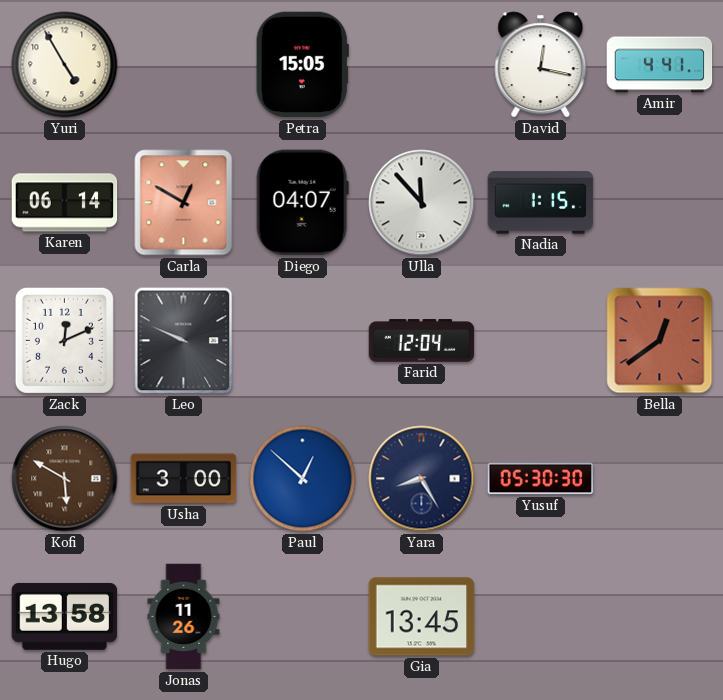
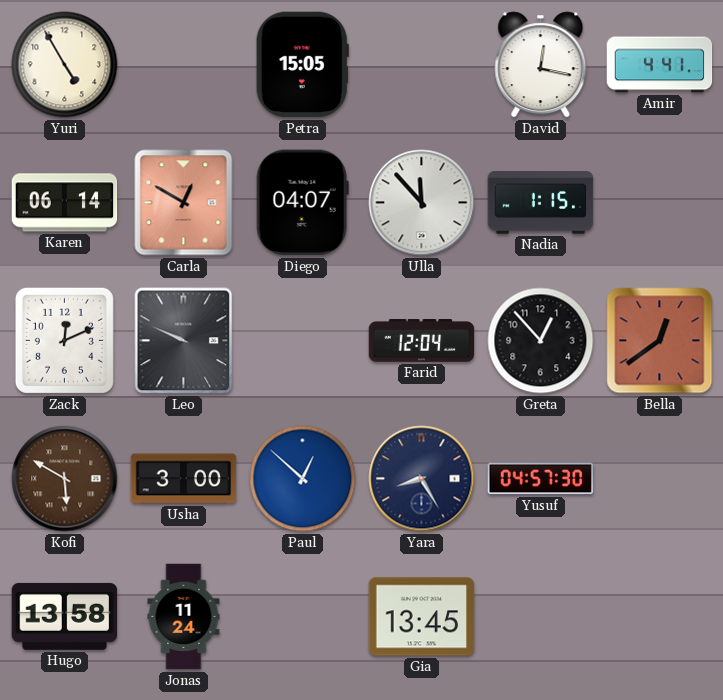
Greta: none -> 12:53
Yusuf: 05:30 -> 04:57
Jonas: 11:26 -> 11:24
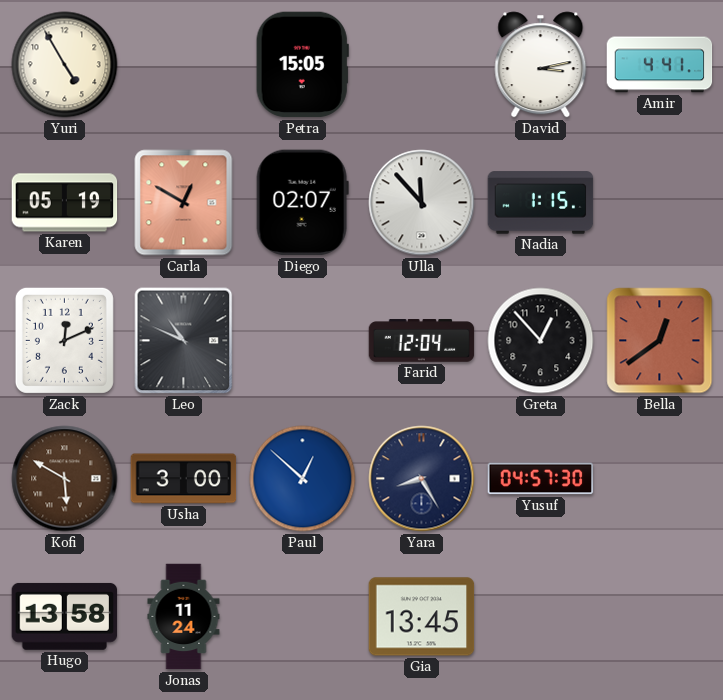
David: 12:17 -> 3:13
Karen: 06:14 -> 05:19
Diego: 04:07 -> 02:07
Leo: 9:49 -> 10:49
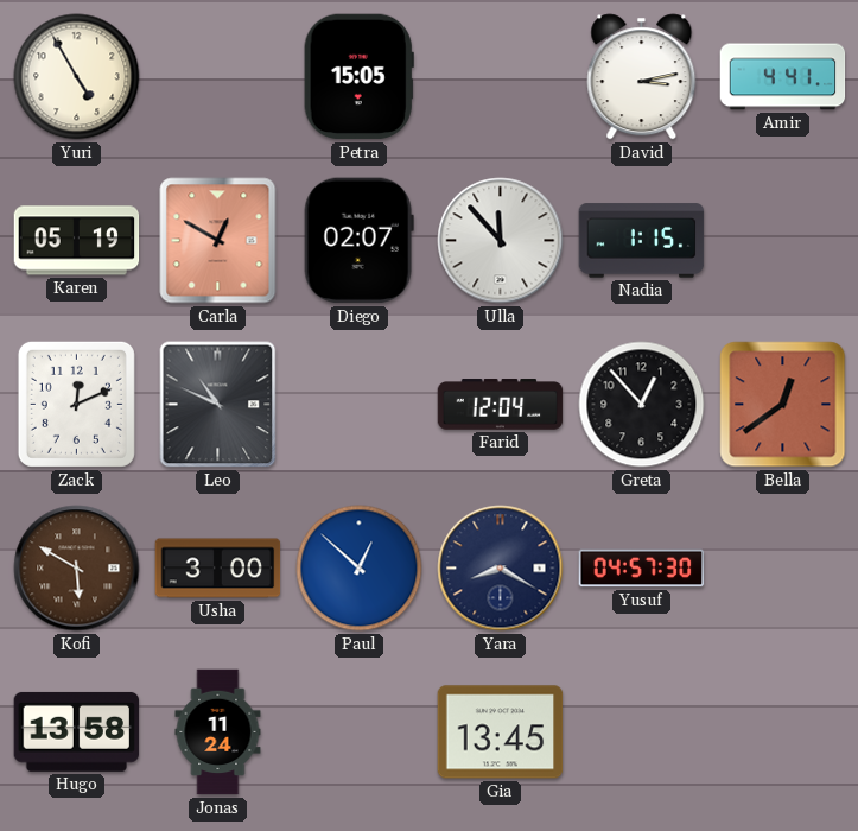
Yara: 8:25 -> 8:20
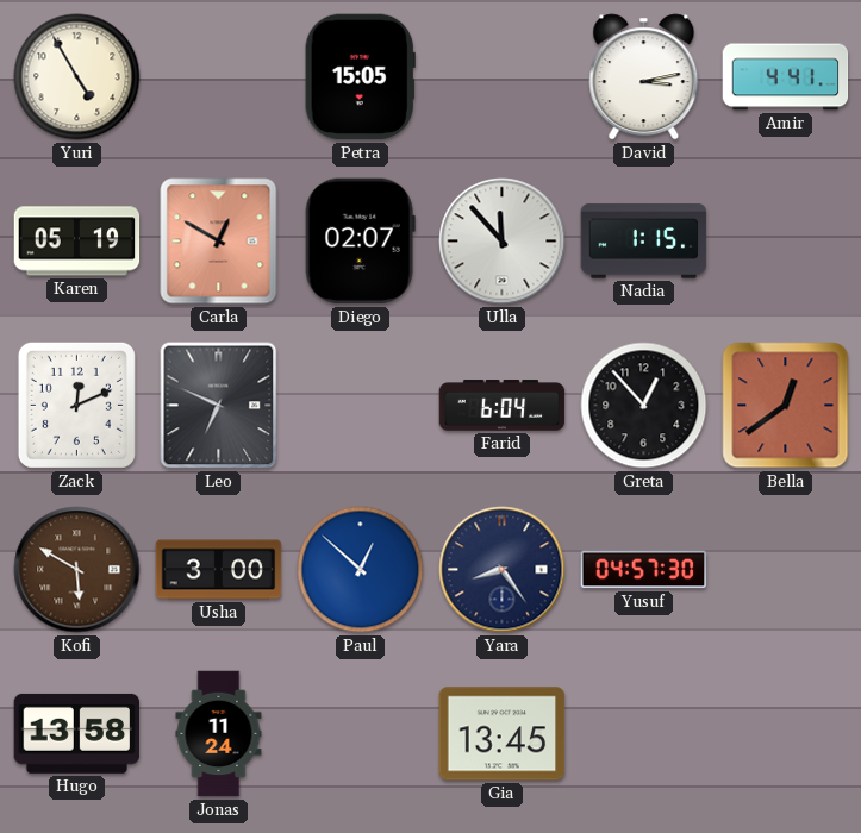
Leo: 10:49 -> 6:49
Farid: 12:04 -> 6:04
Yara: 8:20 -> 8:24
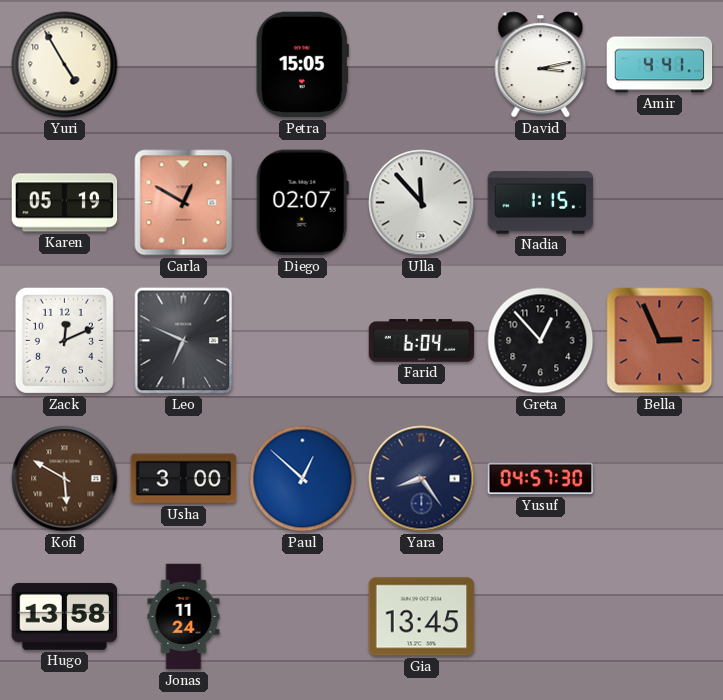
Bella: 12:39 -> 2:56
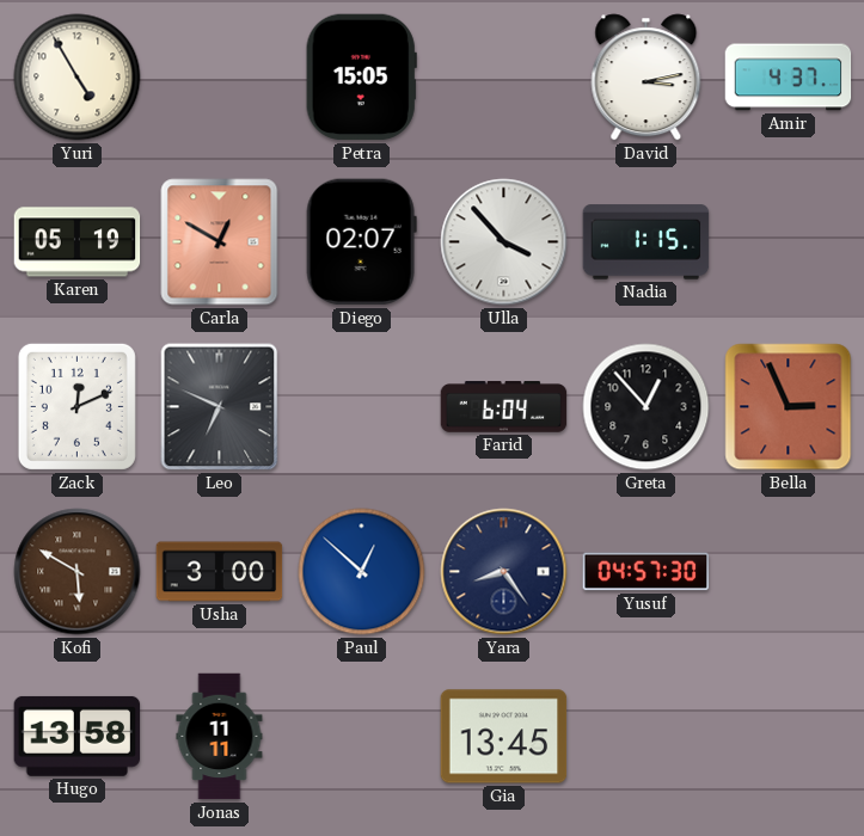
Amir: 4:41 -> 4:37
Ulla: 11:53 -> 3:53
Jonas: 11:24 -> 11:11
